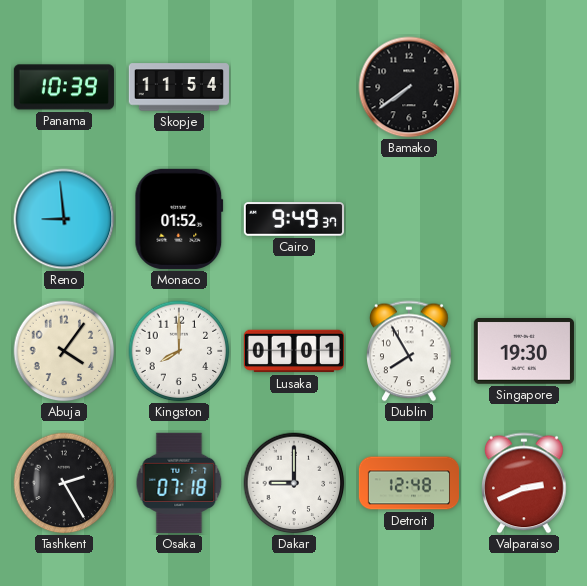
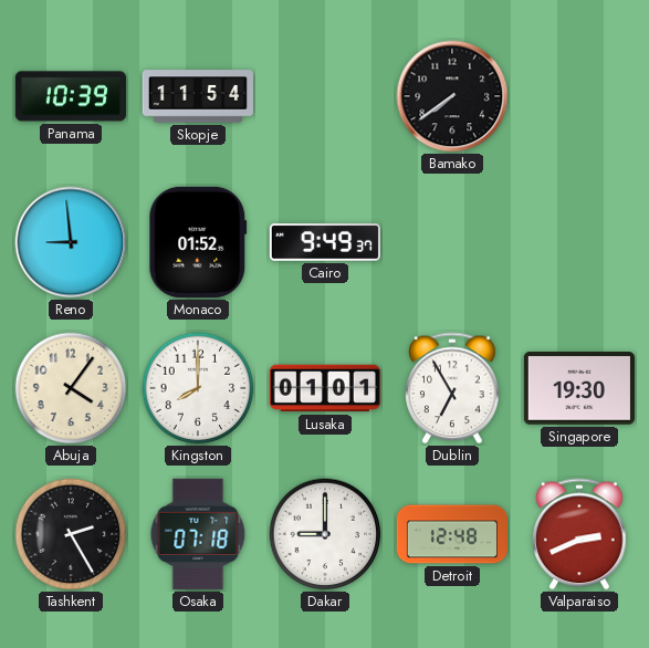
Dublin: 7:55 -> 6:55
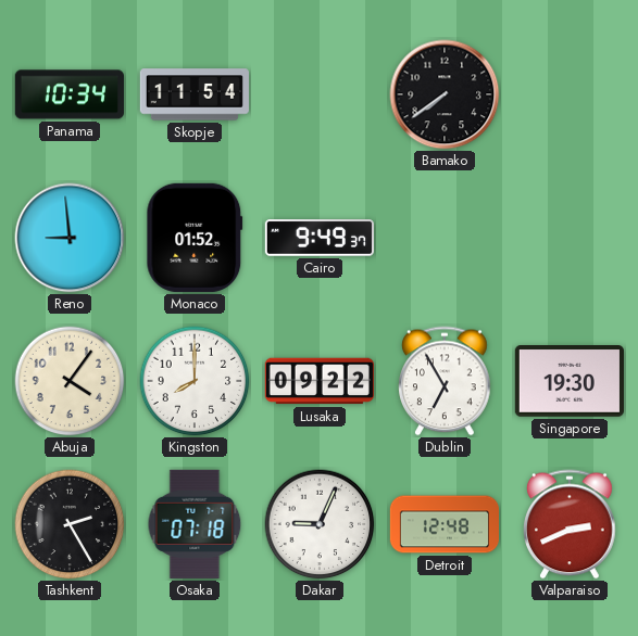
Panama: 10:39 -> 10:34
Lusaka: 01:01 -> 09:22
Dakar: 9:00 -> 9:04
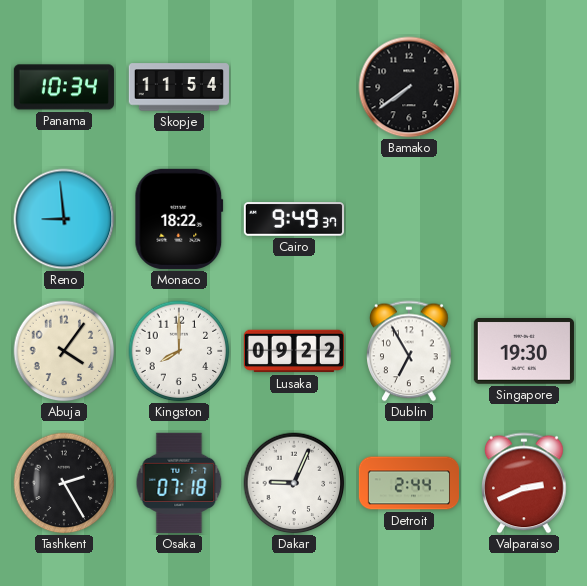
Monaco: 01:52 -> 18:22
Detroit: 12:48 -> 2:44
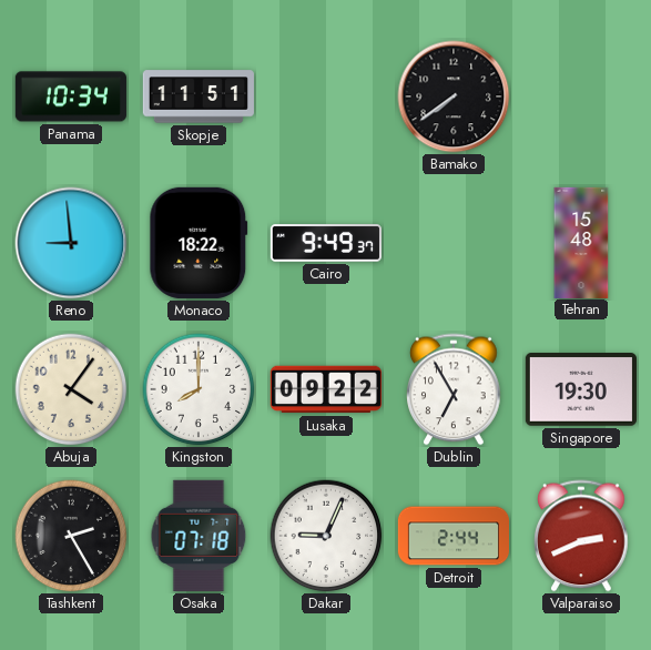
Skopje: 11:54 -> 11:51
Tehran: none -> 15:48
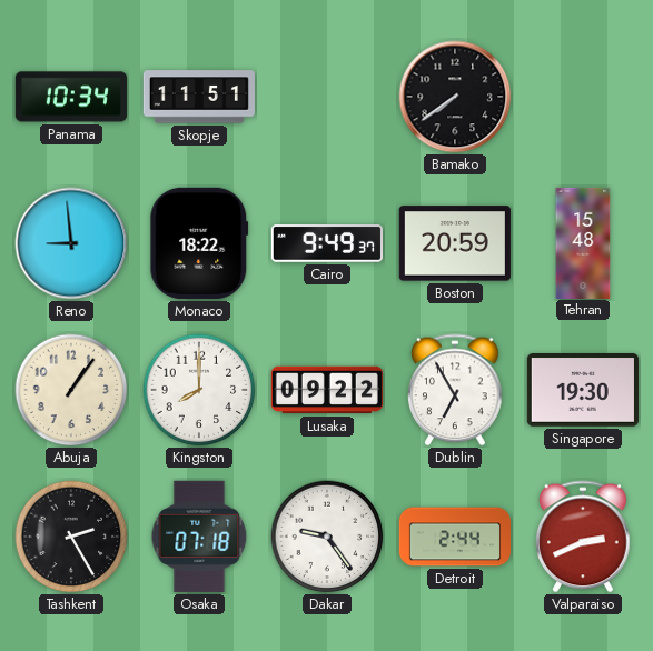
Boston: none -> 20:59
Abuja: 4:06 -> 1:06
Dakar: 9:04 -> 9:24
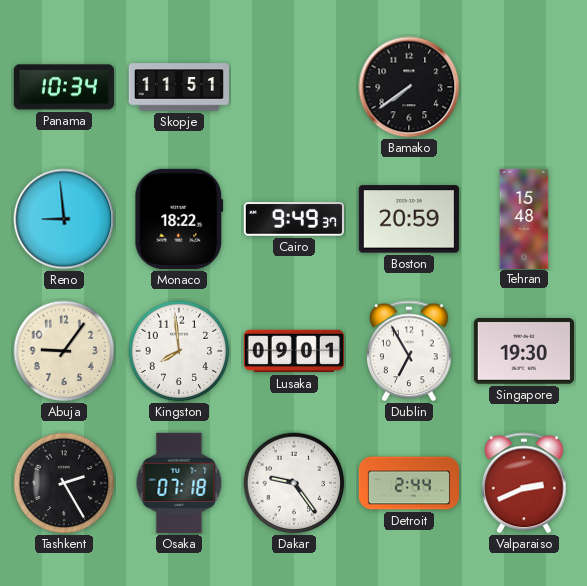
Abuja: 1:06 -> 9:06
Kingston: 8:00 -> 7:59
Lusaka: 09:22 -> 09:01
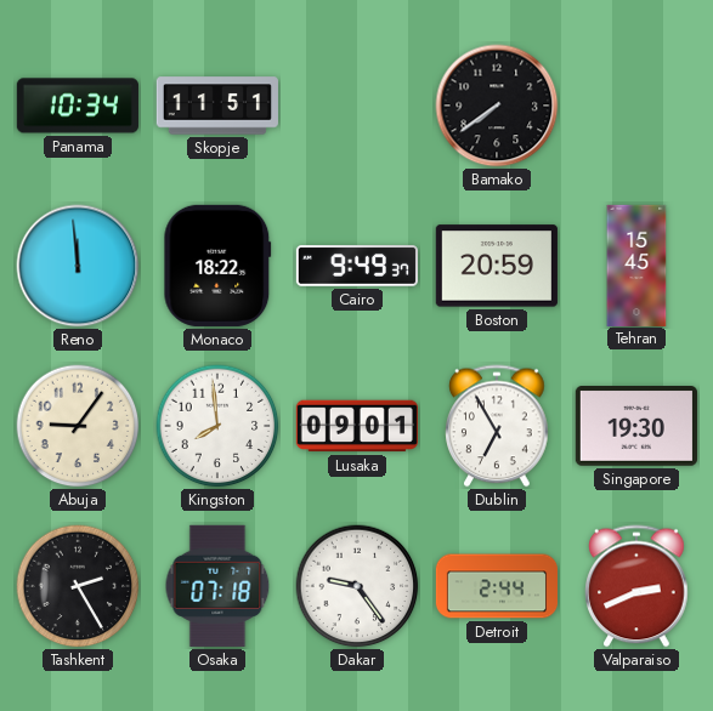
Reno: 8:59 -> 11:59
Tehran: 15:48 -> 15:45
